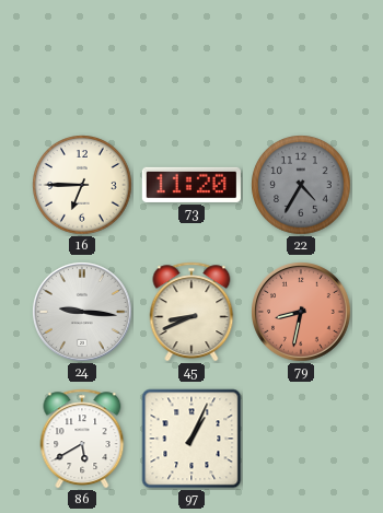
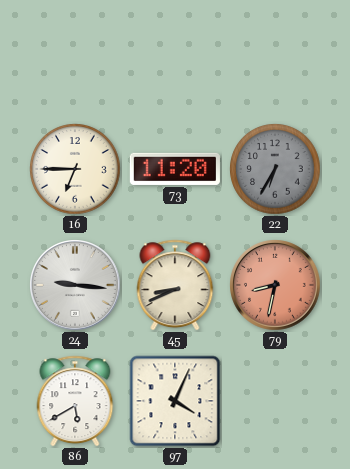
22: 4:35 -> 6:35
97: 1:04 -> 4:04
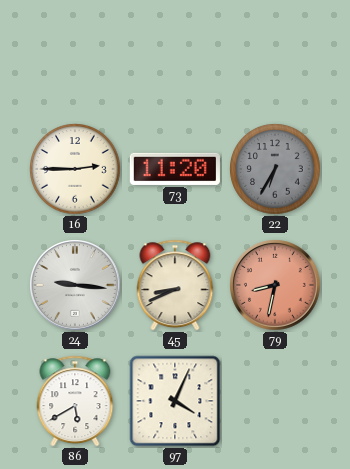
16: 6:45 -> 2:45
